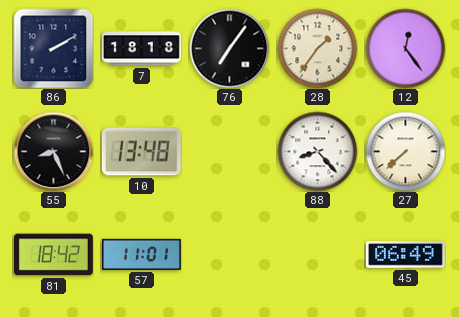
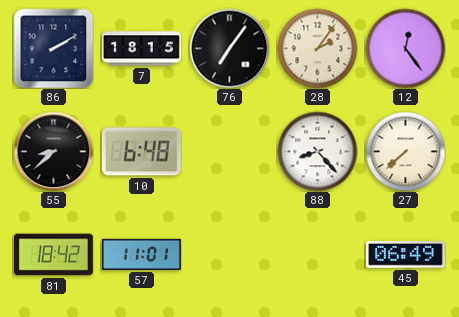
7: 18:18 -> 18:15
28: 1:36 -> 2:06
55: 8:26 -> 8:38
10: 13:48 -> 6:48
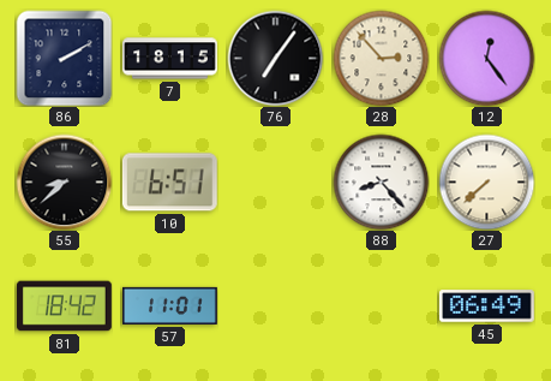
28: 2:06 -> 2:53
10: 6:48 -> 6:51
